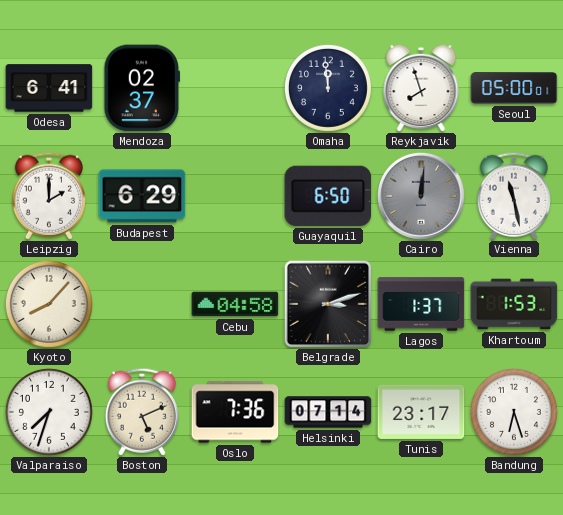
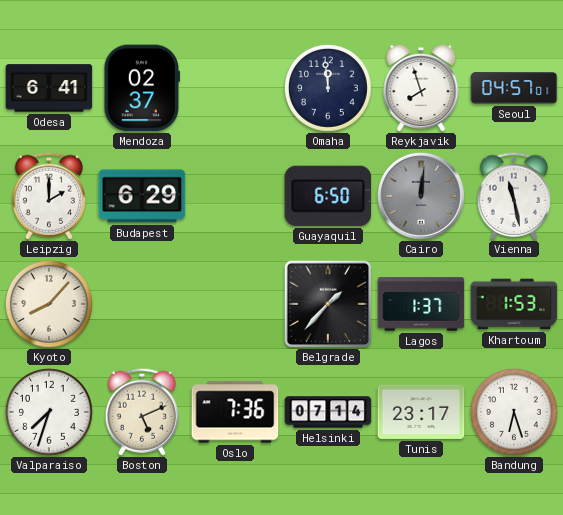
Seoul: 05:00 -> 04:57
Cebu: 04:58 -> none
Belgrade: 3:12 -> 1:37
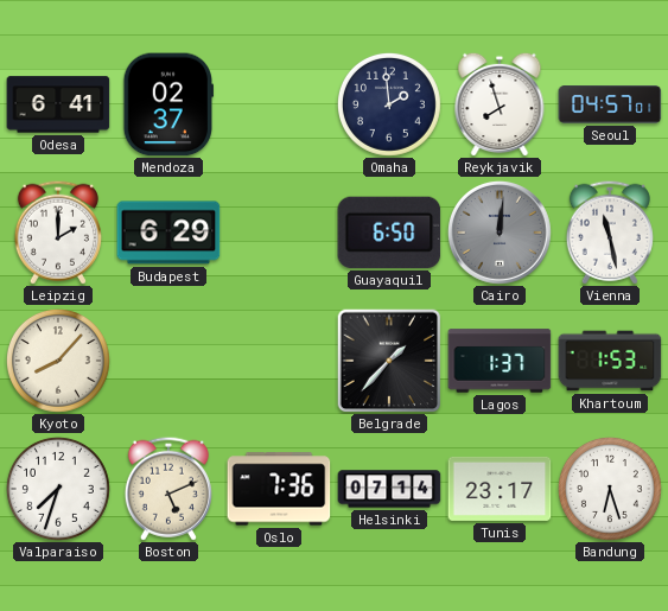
Omaha: 11:59 -> 1:59
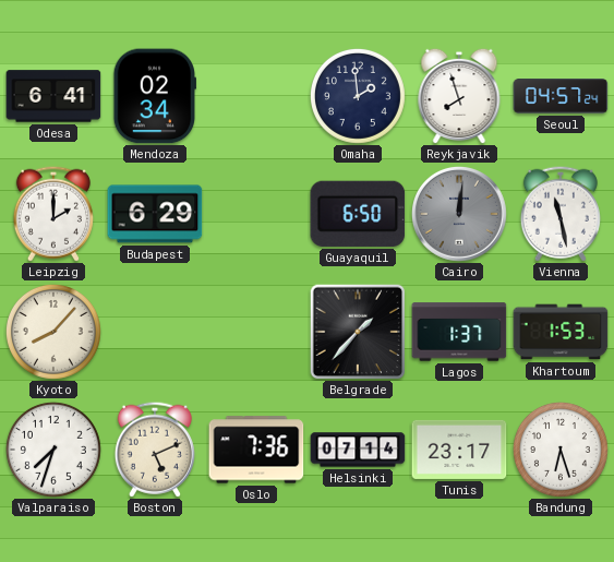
Mendoza: 02:37 -> 02:34
Seoul: 04:57:01 -> 04:57:24
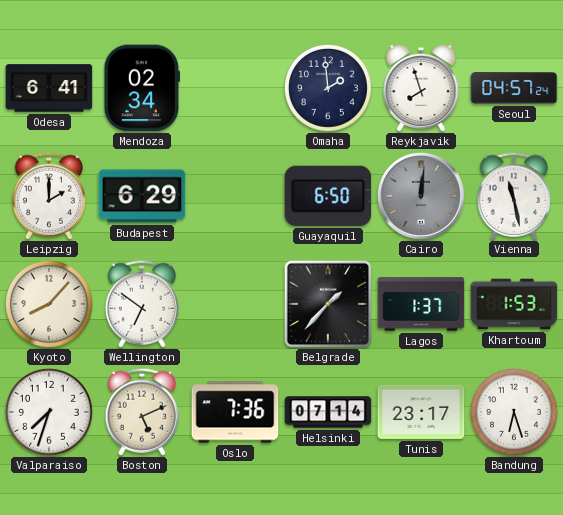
Wellington: none -> 6:51
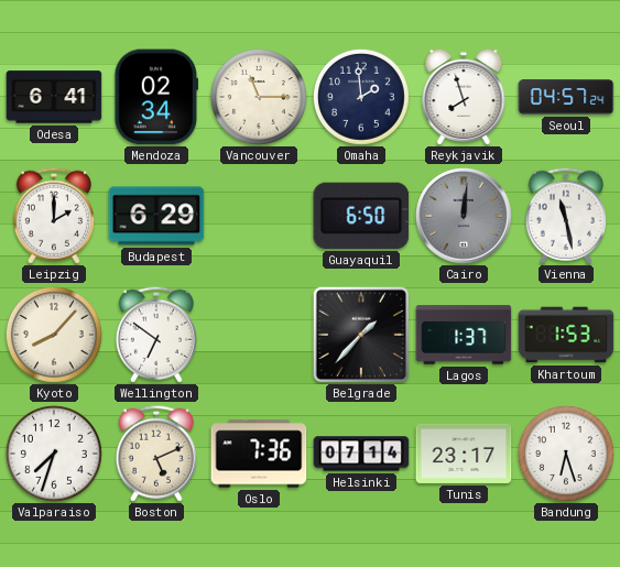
Vancouver: none -> 11:15
